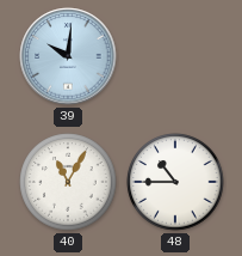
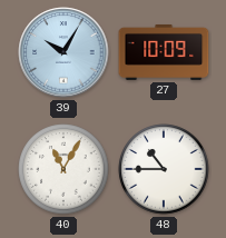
39: 10:01 -> 10:05
27: none -> 10:09
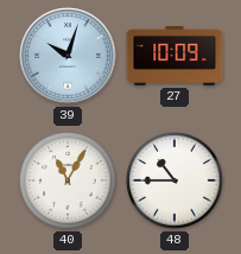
39: 10:05 -> 10:03
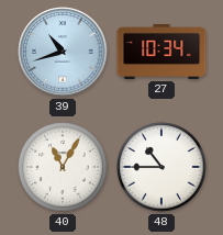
39: 10:03 -> 10:42
27: 10:09 -> 10:34
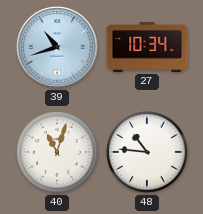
40: 11:05 -> 11:03
48: 10:45 -> 10:46
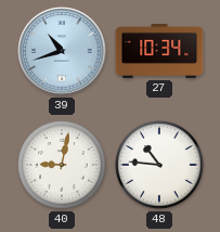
40: 11:03 -> 9:02
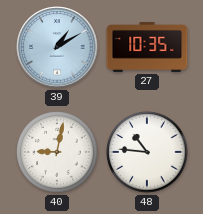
39: 10:42 -> 1:10
27: 10:34 -> 10:35
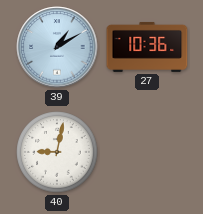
27: 10:35 -> 10:36
48: 10:46 -> none
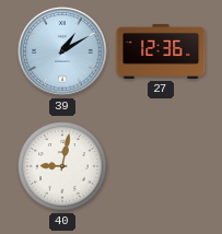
27: 10:36 -> 12:36
